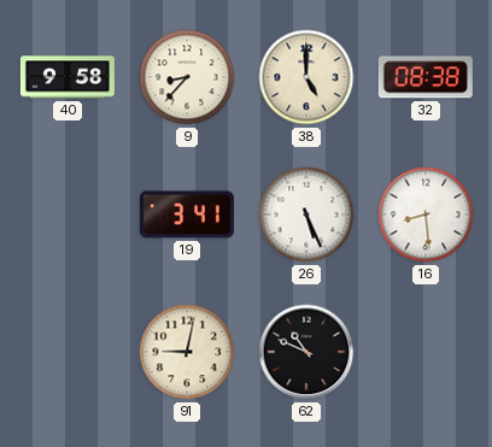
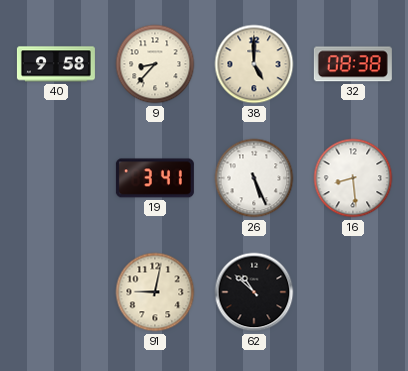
62: 10:49 -> 10:52
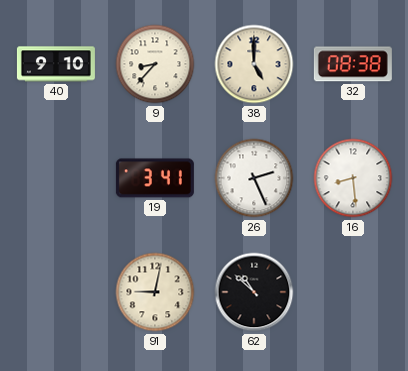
40: 9:58 -> 9:10
26: 5:26 -> 2:26
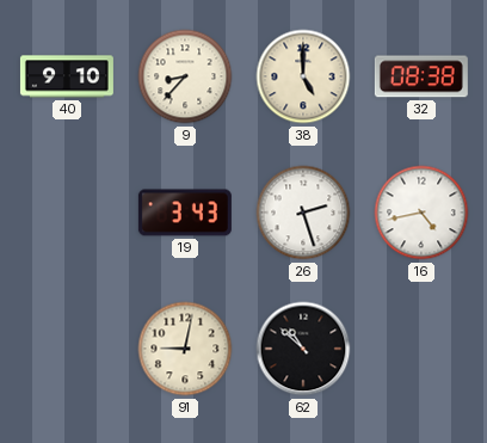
19: 3:41 -> 3:43
26: 2:26 -> 2:27
16: 8:29 -> 4:43
